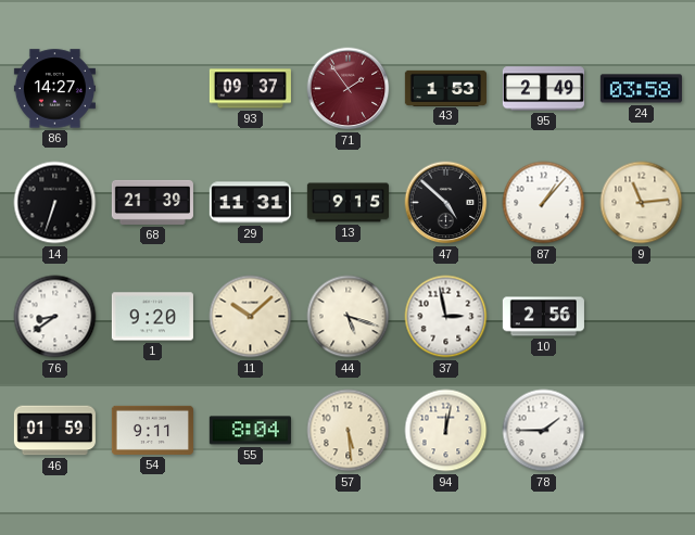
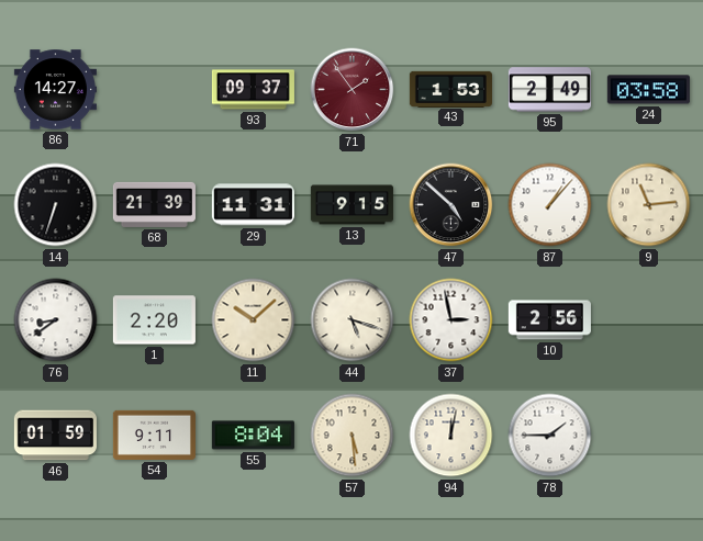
1: 9:20 -> 2:20
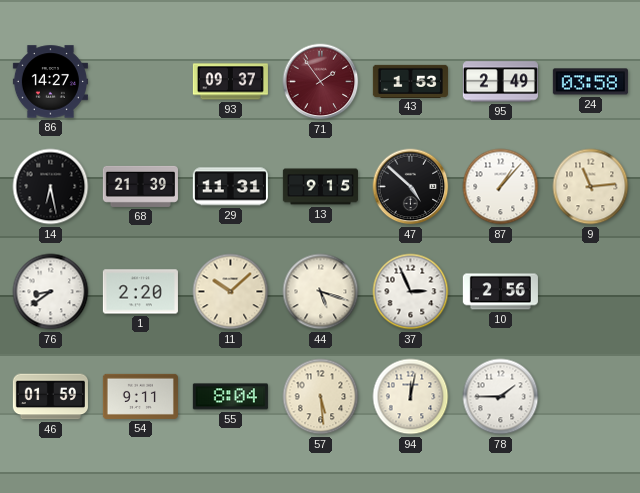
14: 6:33 -> 6:28
37: 2:58 -> 2:56
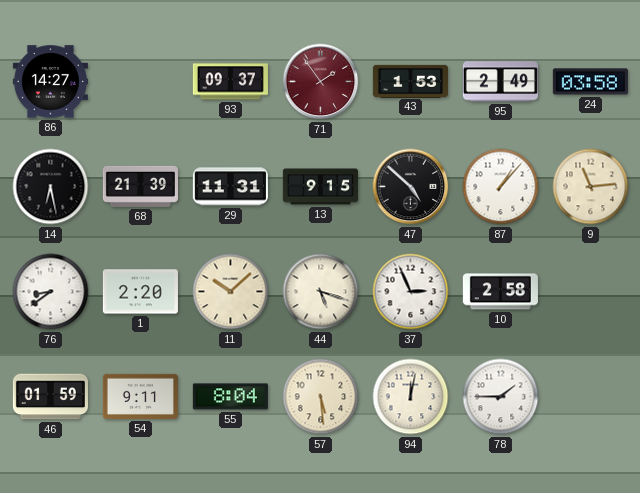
10: 2:56 -> 2:58
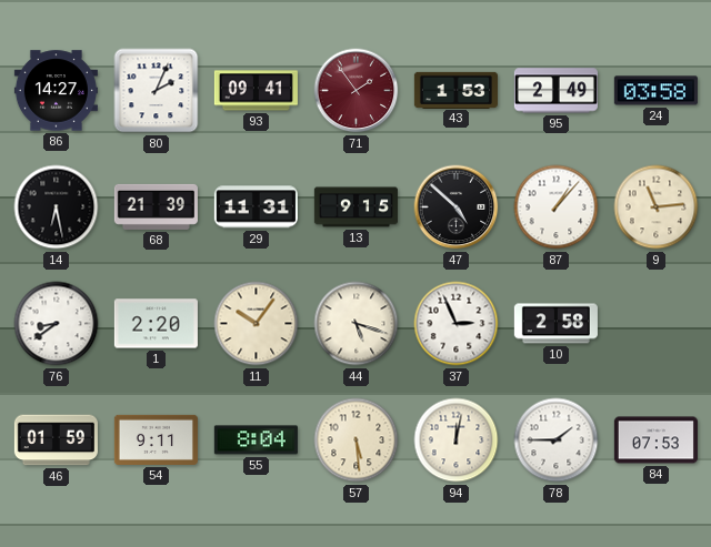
80: none -> 2:04
93: 09:37 -> 09:41
11: 10:08 -> 10:06
84: none -> 07:53
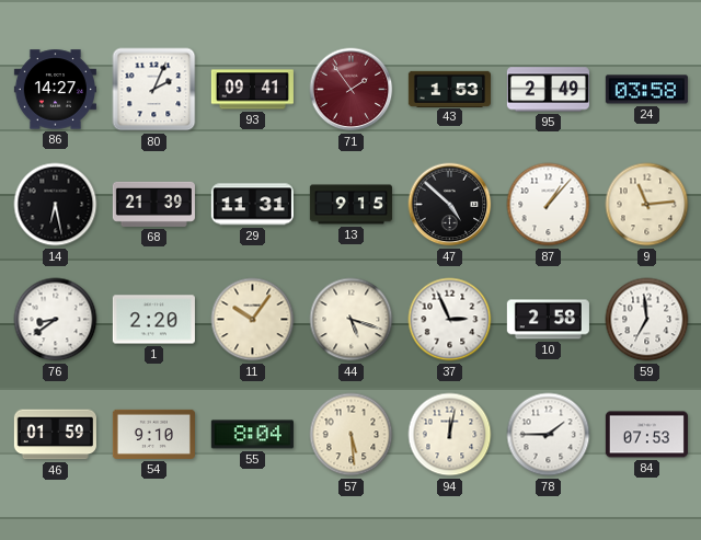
59: none -> 6:59
54: 9:11 -> 9:10
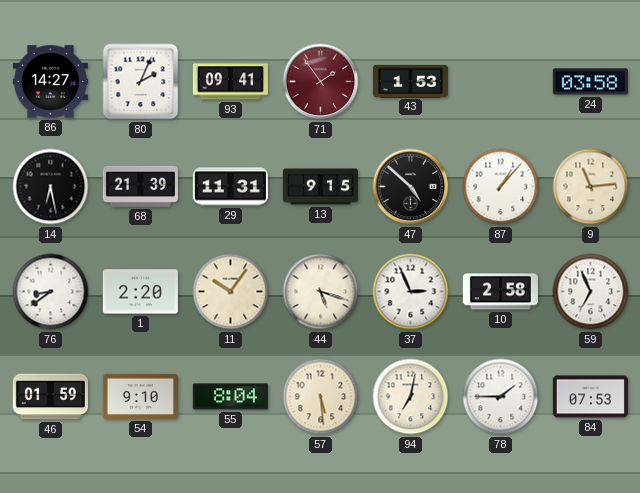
95: 2:49 -> none
59: 6:59 -> 6:56
94: 12:02 -> 7:02
